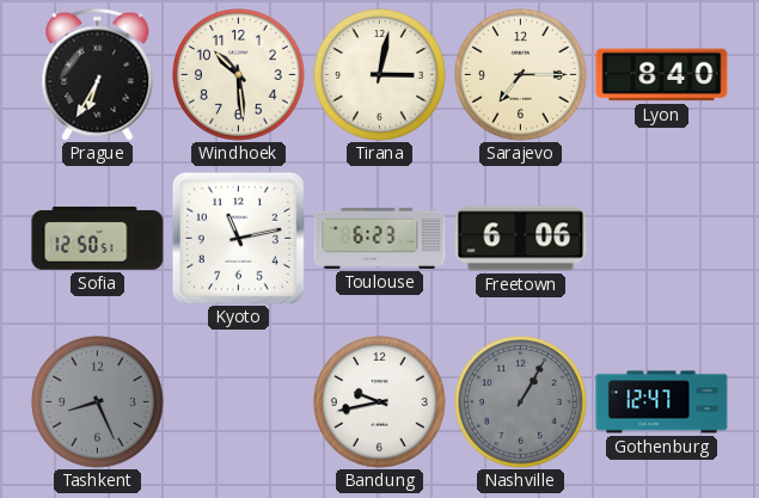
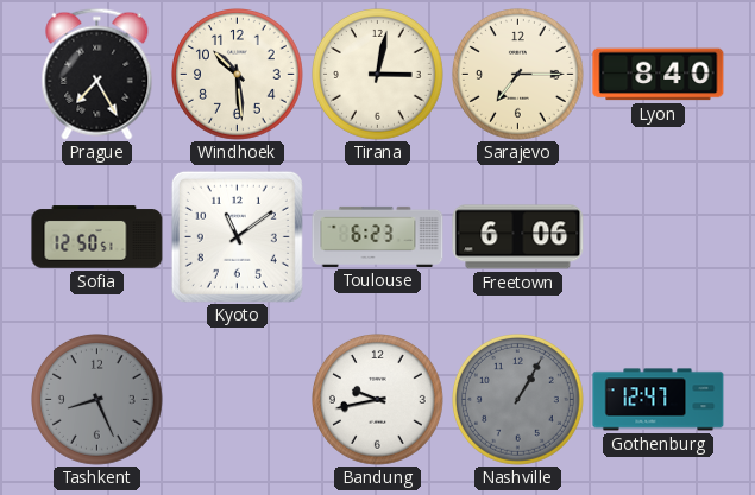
Prague: 6:35 -> 7:25
Kyoto: 11:13 -> 11:09
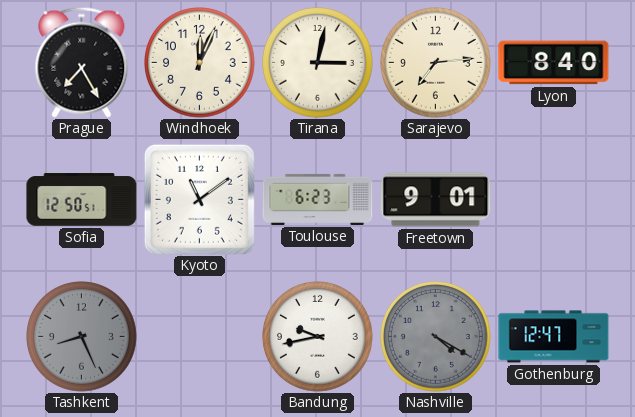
Windhoek: 10:29 -> 12:04
Sarajevo: 7:15 -> 7:14
Freetown: 6:06 -> 9:01
Nashville: 1:05 -> 4:20
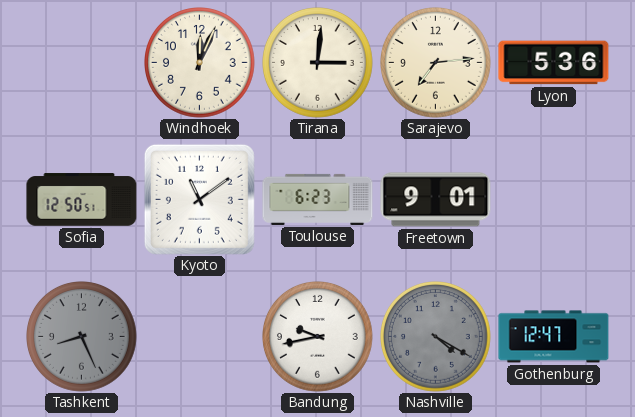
Prague: 7:25 -> none
Tirana: 3:02 -> 3:01
Lyon: 8:40 -> 5:36
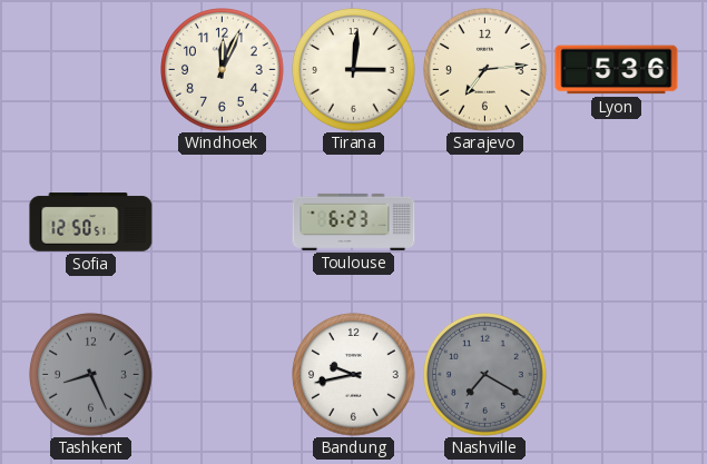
Kyoto: 11:09 -> none
Freetown: 9:01 -> none
Nashville: 4:20 -> 7:20
Gothenburg: 12:47 -> none
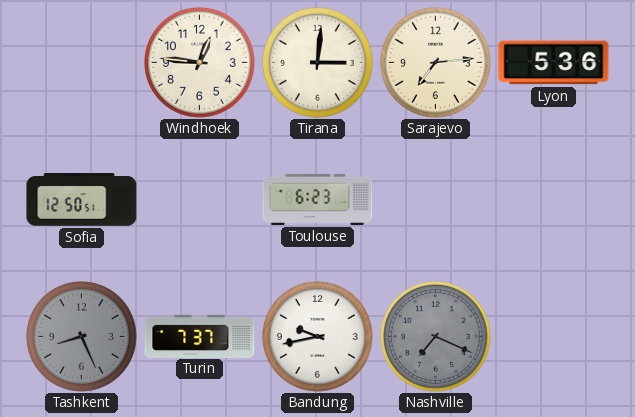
Windhoek: 12:04 -> 12:46
Turin: none -> 7:37
Nashville: 7:20 -> 7:19
